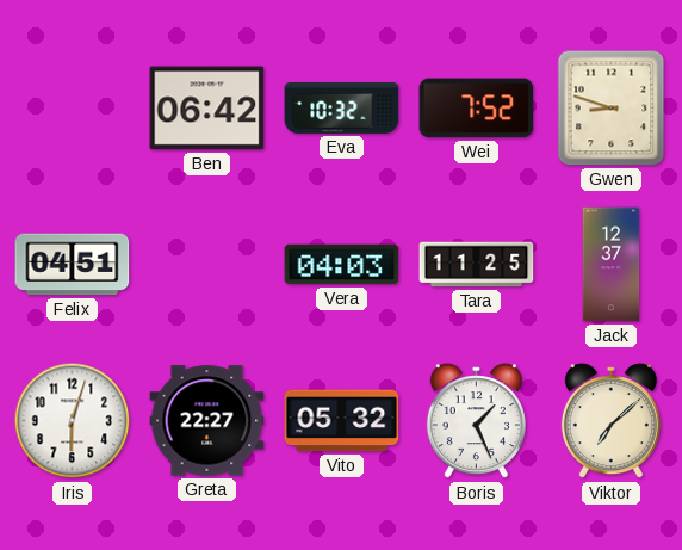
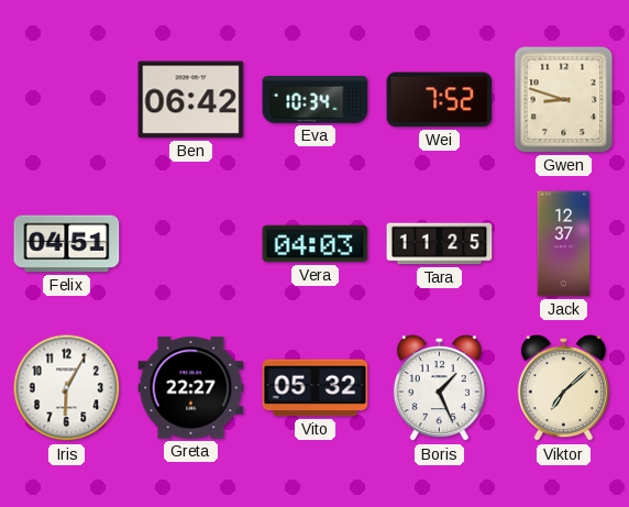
Eva: 10:32 -> 10:34
Iris: 6:03 -> 6:05
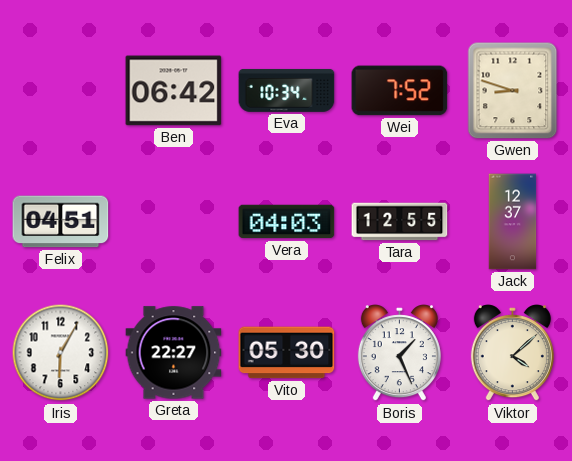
Tara: 11:25 -> 12:55
Vito: 05:32 -> 05:30
Viktor: 7:08 -> 4:08
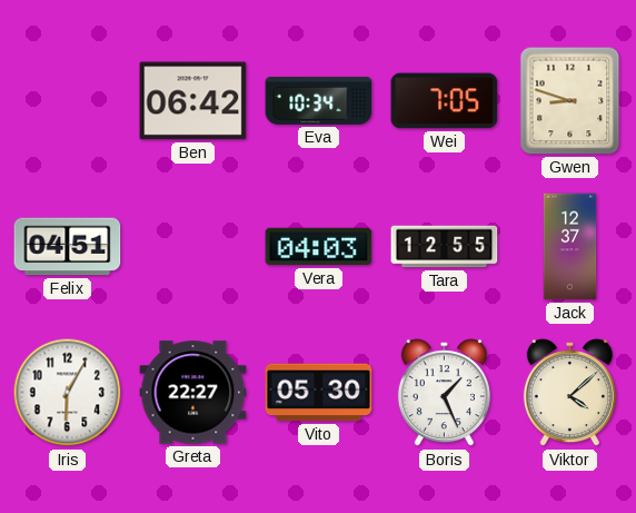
Wei: 7:52 -> 7:05
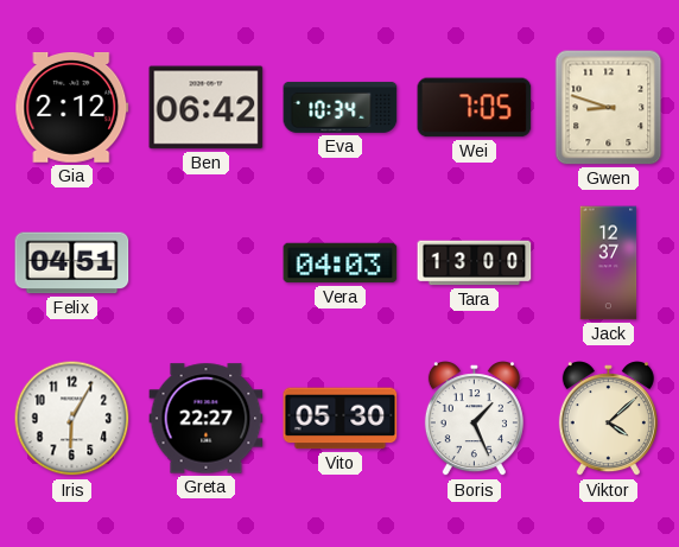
Gia: none -> 2:12
Tara: 12:55 -> 13:00
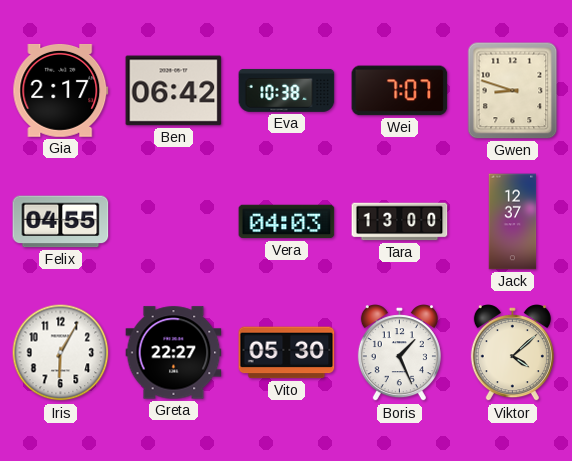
Gia: 2:12 -> 2:17
Eva: 10:34 -> 10:38
Wei: 7:05 -> 7:07
Felix: 04:51 -> 04:55
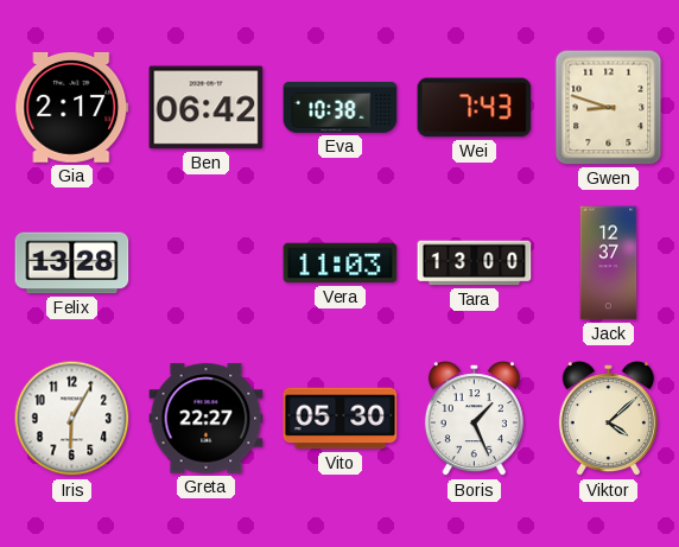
Wei: 7:07 -> 7:43
Felix: 04:55 -> 13:28
Vera: 04:03 -> 11:03
